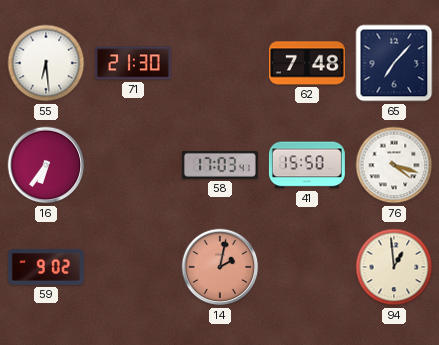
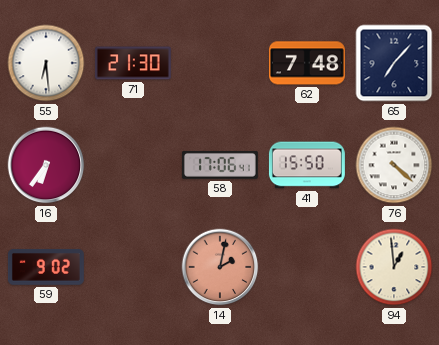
58: 17:03 -> 17:06
76: 4:18 -> 4:22
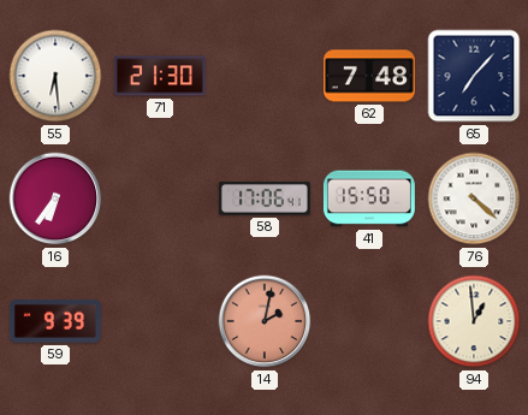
59: 9:02 -> 9:39
